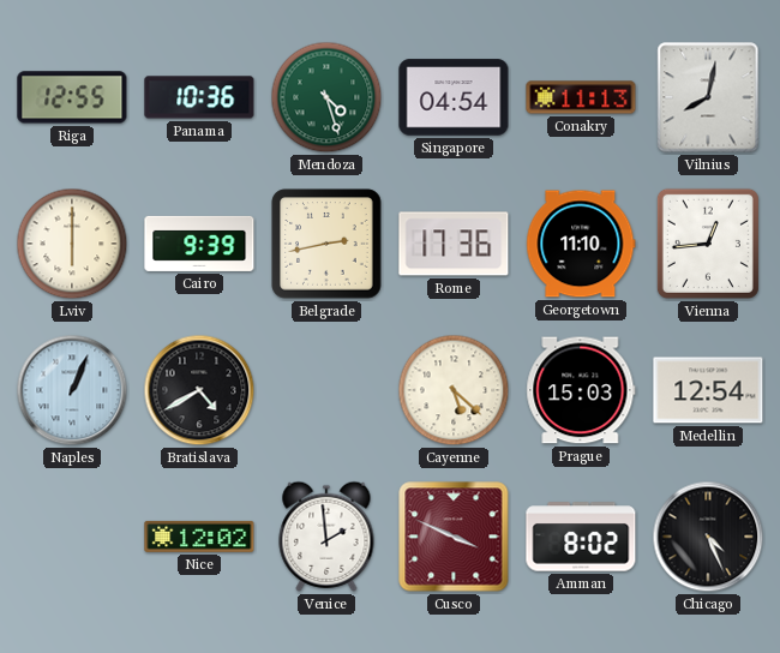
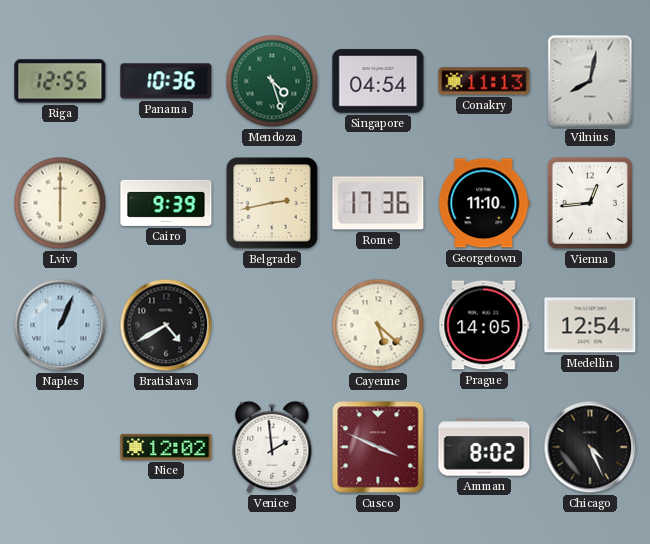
Prague: 15:03 -> 14:05
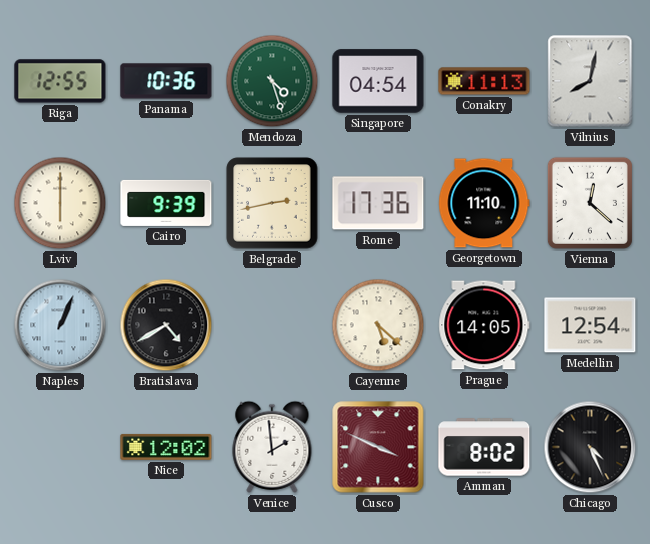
Vienna: 12:44 -> 12:22
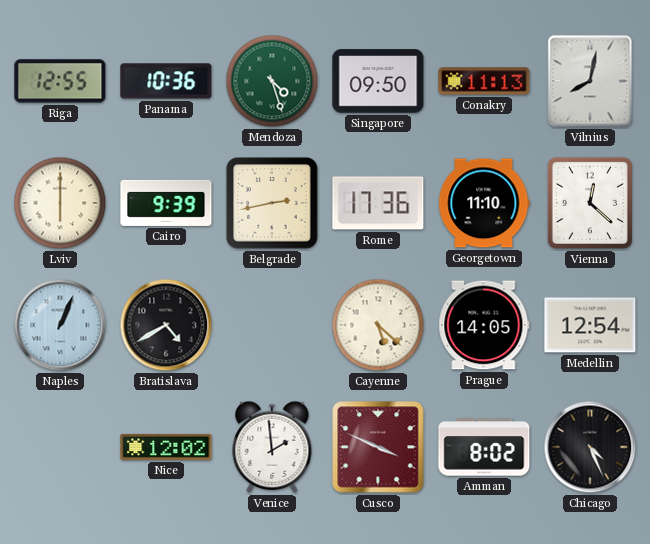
Singapore: 04:54 -> 09:50
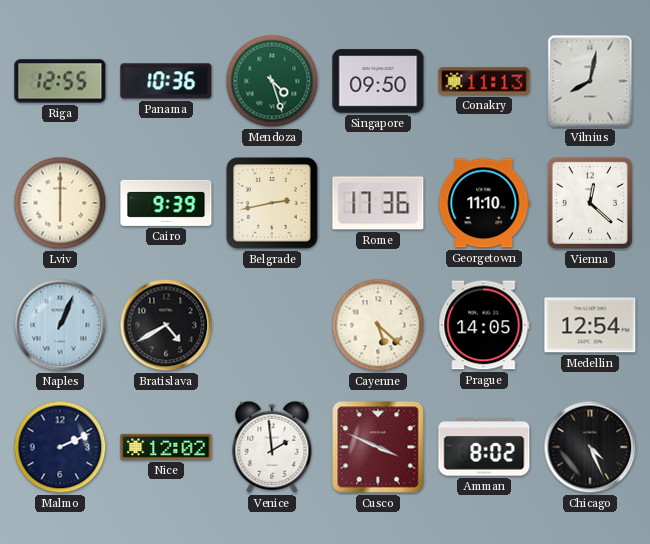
Malmo: none -> 2:11
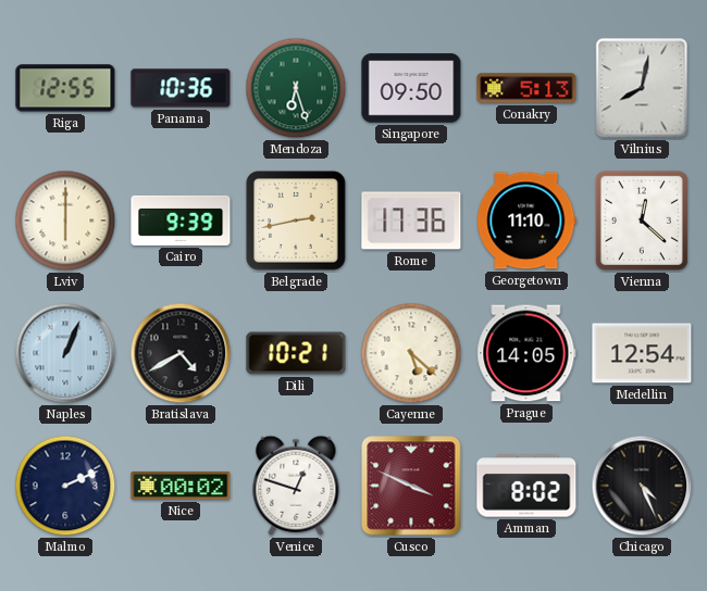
Mendoza: 4:27 -> 6:27
Conakry: 11:13 -> 5:13
Dili: none -> 10:21
Nice: 12:02 -> 00:02
Venice: 1:59 -> 12:48
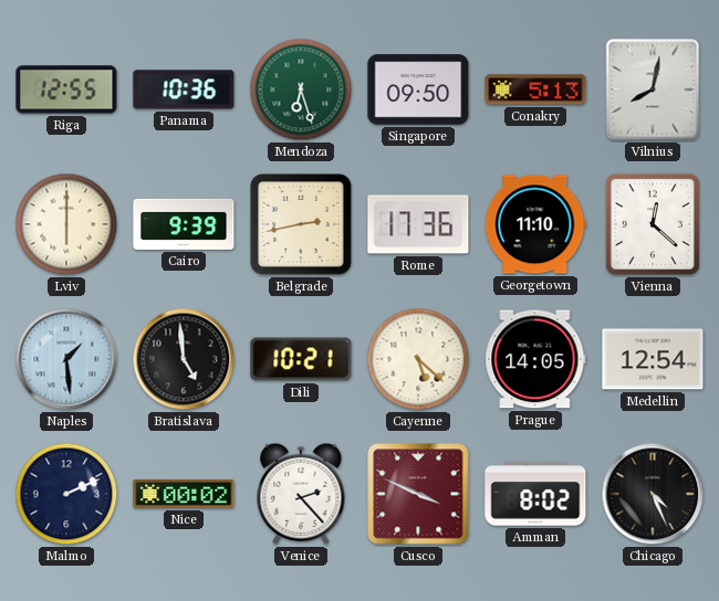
Naples: 1:04 -> 1:29
Bratislava: 4:40 -> 4:59
Venice: 12:48 -> 2:23
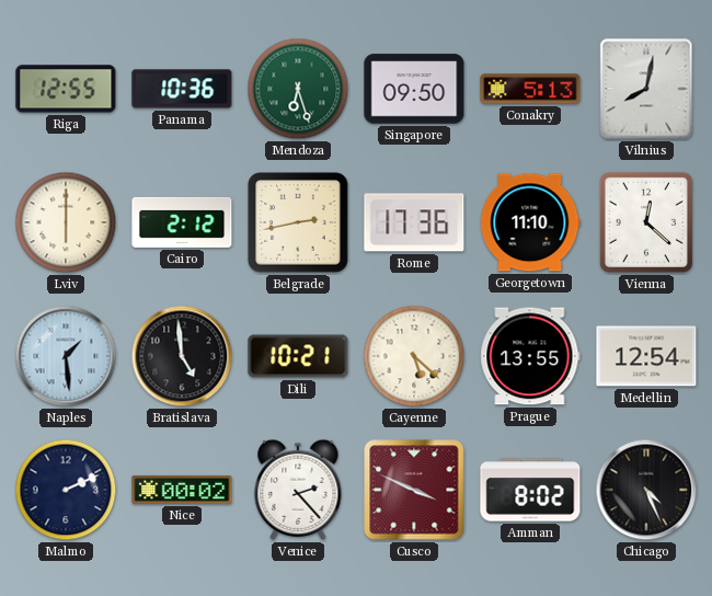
Cairo: 9:39 -> 2:12
Prague: 14:05 -> 13:55
